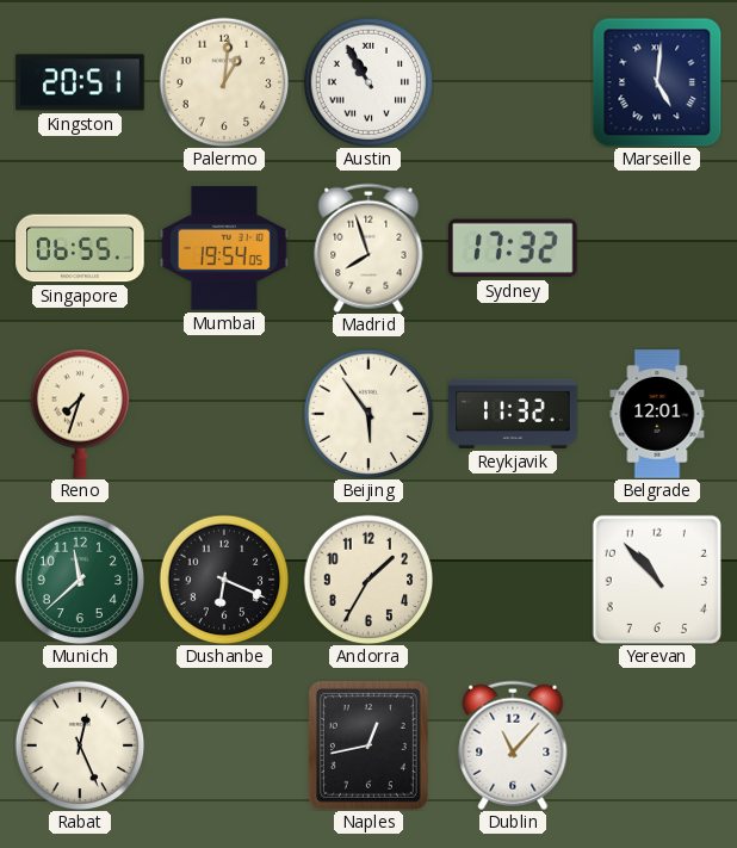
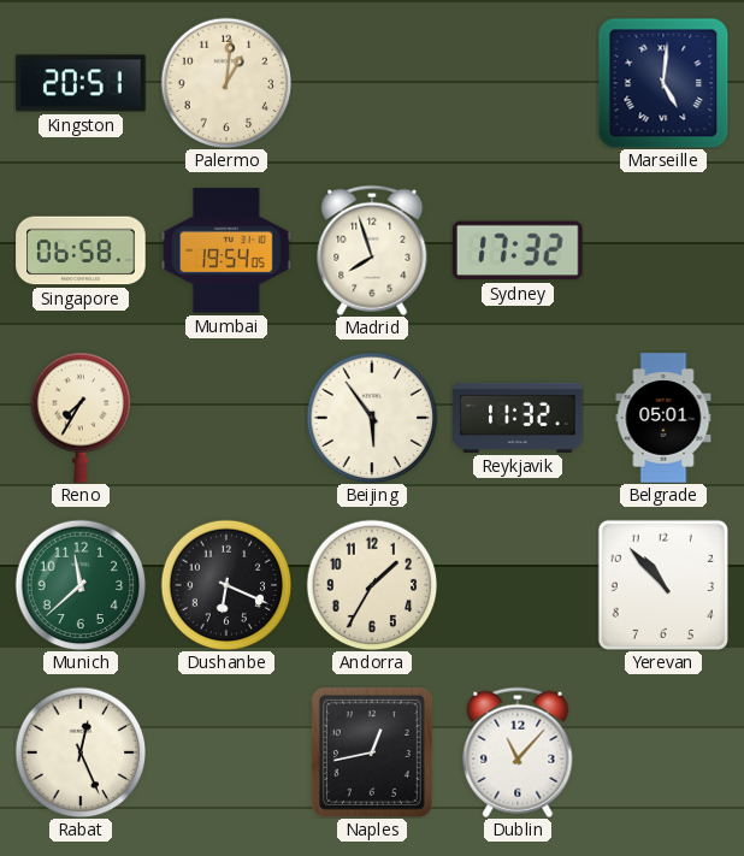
Austin: 10:55 -> none
Singapore: 06:55 -> 06:58
Reno: 7:33 -> 7:35
Belgrade: 12:01 -> 05:01
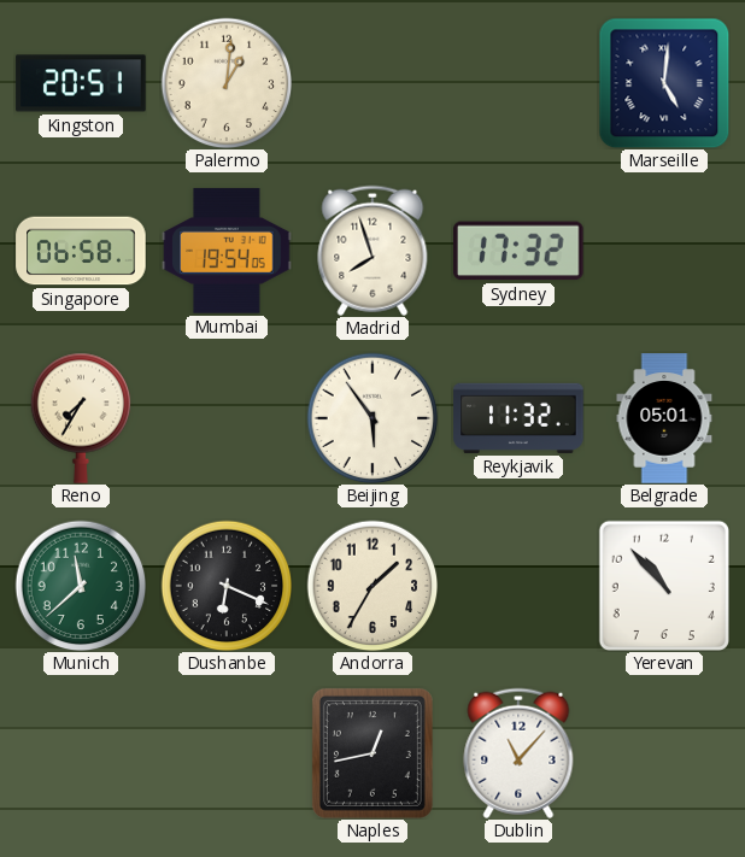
Rabat: 12:26 -> none
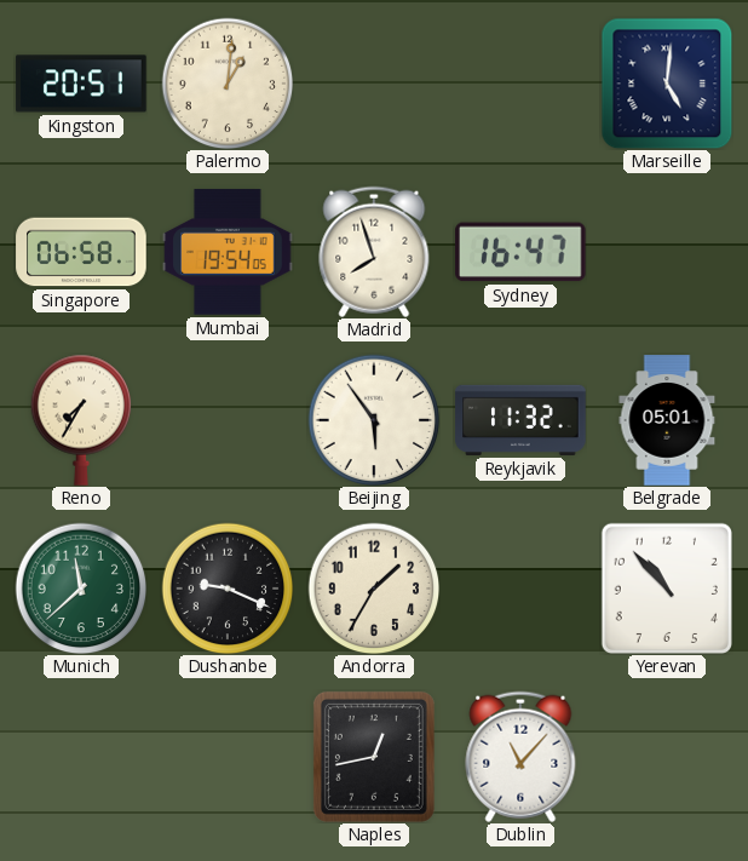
Sydney: 17:32 -> 16:47
Dushanbe: 6:19 -> 9:19
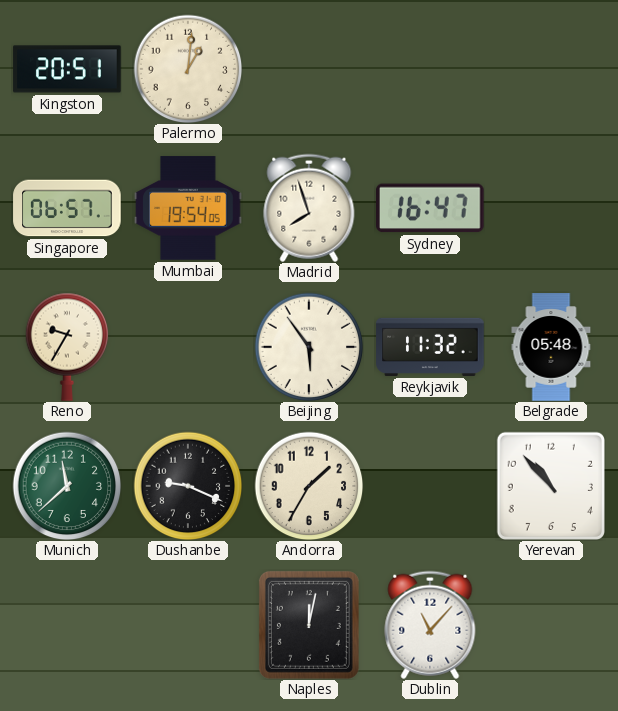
Marseille: 5:01 -> none
Singapore: 06:58 -> 06:57
Reno: 7:35 -> 9:35
Belgrade: 05:01 -> 05:48
Naples: 12:43 -> 12:02
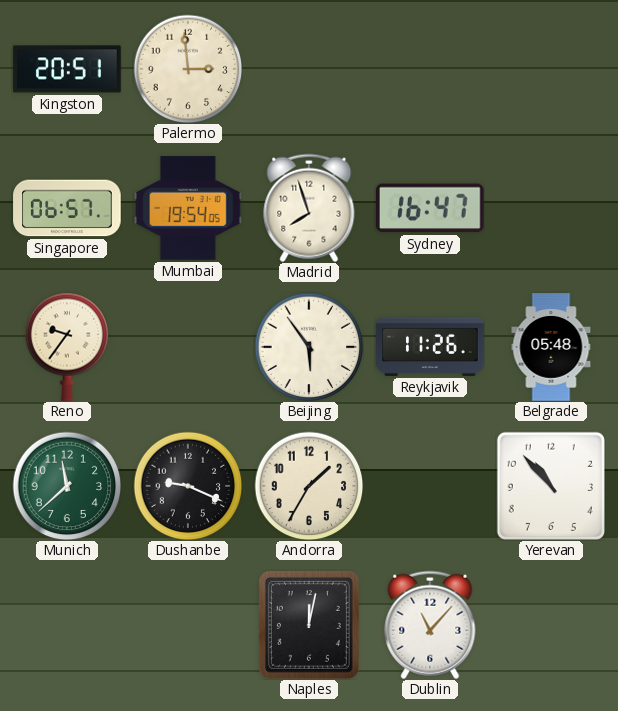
Palermo: 1:01 -> 2:59
Reno: 9:35 -> 9:36
Reykjavik: 11:32 -> 11:26
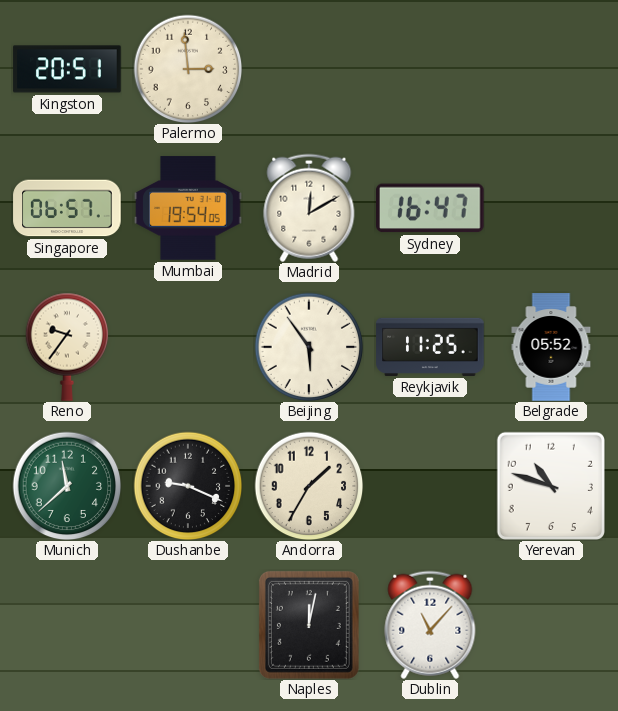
Madrid: 7:57 -> 12:10
Reykjavik: 11:26 -> 11:25
Belgrade: 05:48 -> 05:52
Yerevan: 10:53 -> 10:48
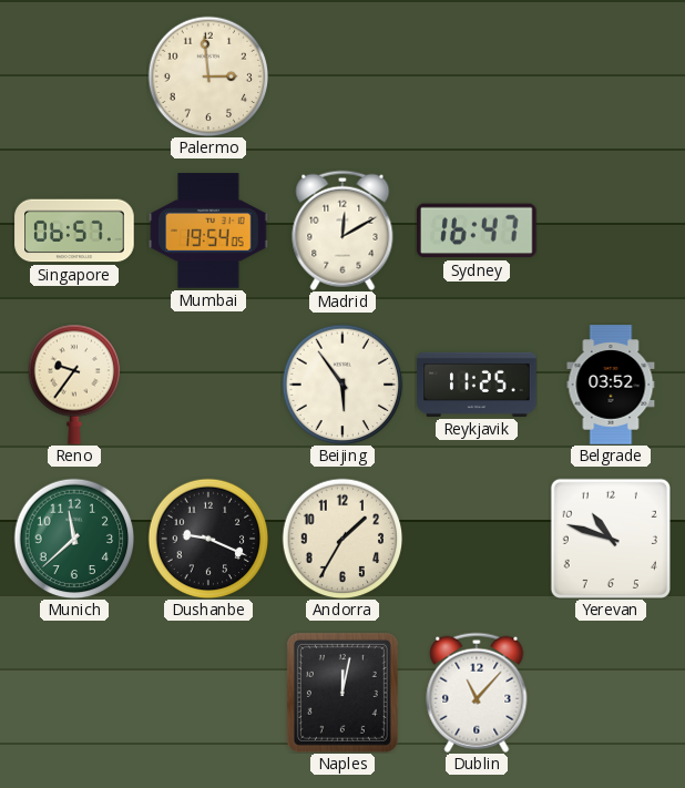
Kingston: 20:51 -> none
Belgrade: 05:52 -> 03:52
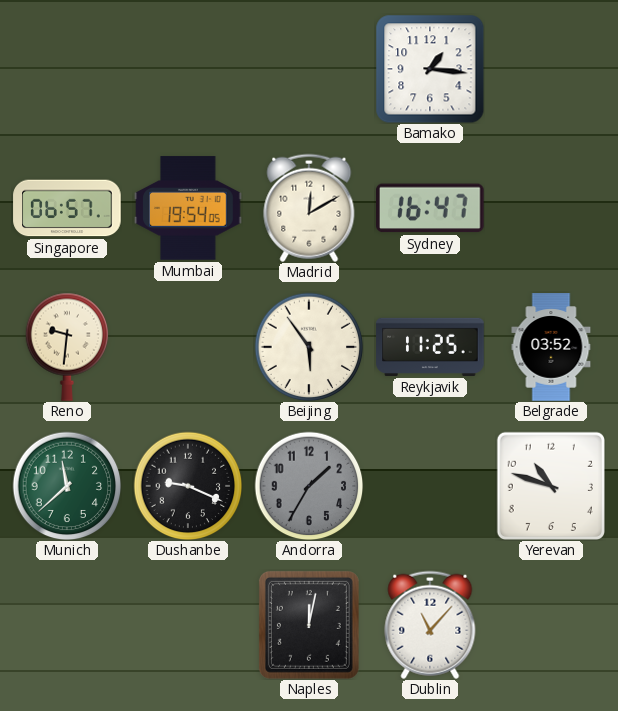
Palermo: 2:59 -> none
Bamako: none -> 1:16
Reno: 9:36 -> 9:31
Andorra dial: cream -> grey
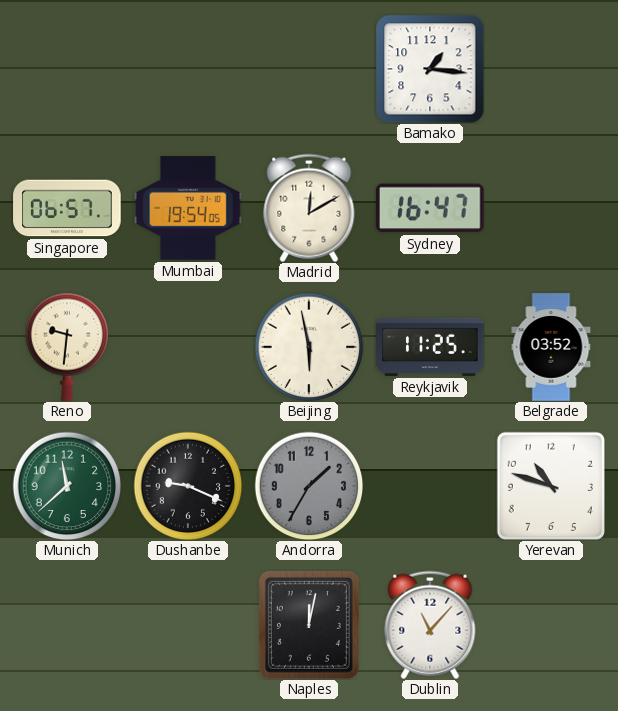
Beijing: 5:54 -> 5:58
